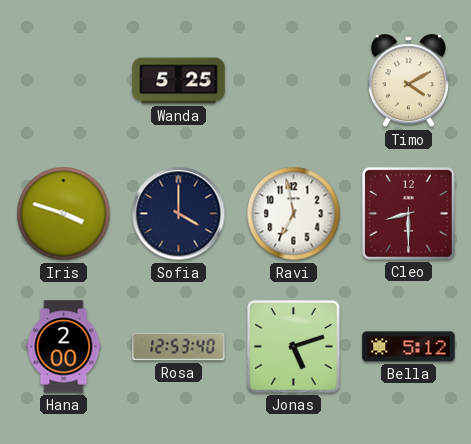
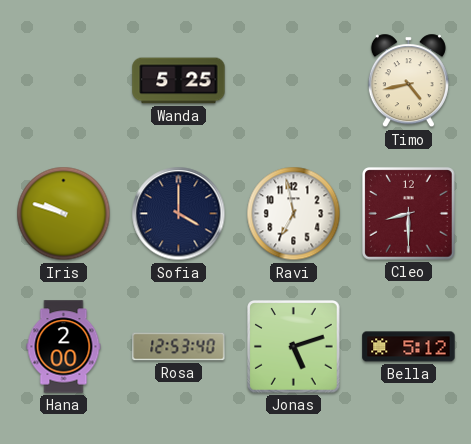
Timo: 4:10 -> 4:43
Iris: 3:48 -> 9:48
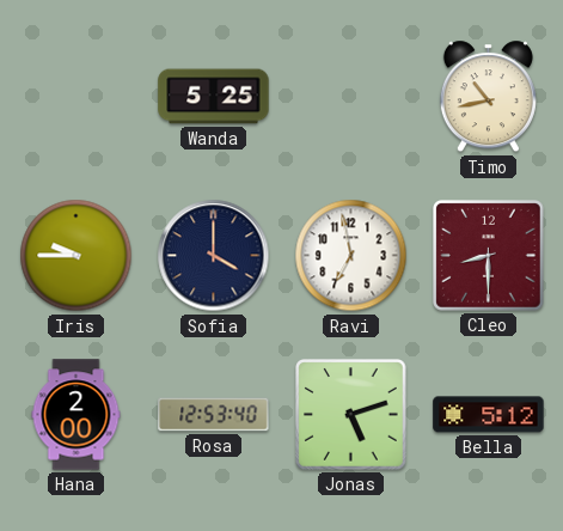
Timo: 4:43 -> 10:43
Iris: 9:48 -> 9:45
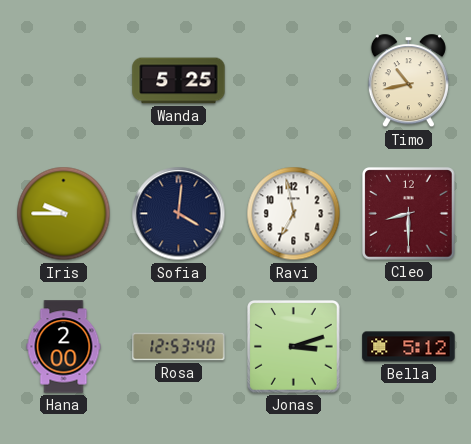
Sofia: 4:00 -> 4:01
Jonas: 5:12 -> 3:12
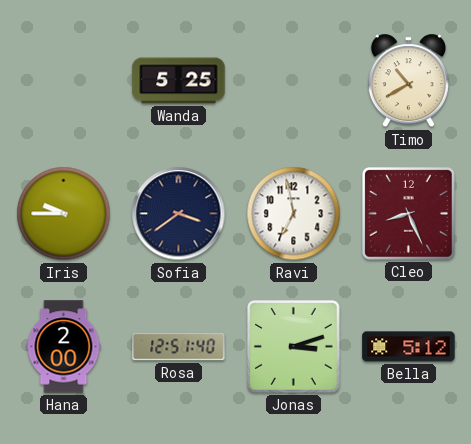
Timo: 10:43 -> 10:40
Sofia: 4:01 -> 3:39
Cleo: 8:30 -> 8:26
Rosa: 12:53 -> 12:51
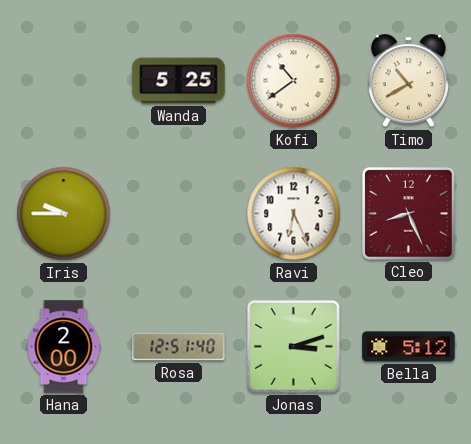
Kofi: none -> 10:39
Sofia: 3:39 -> none
Ravi: 6:58 -> 6:26
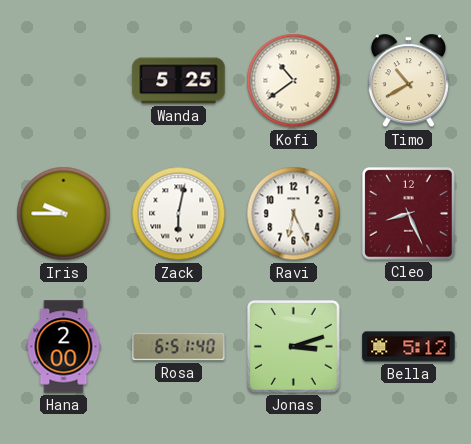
Zack: none -> 6:02
Rosa: 12:51 -> 6:51
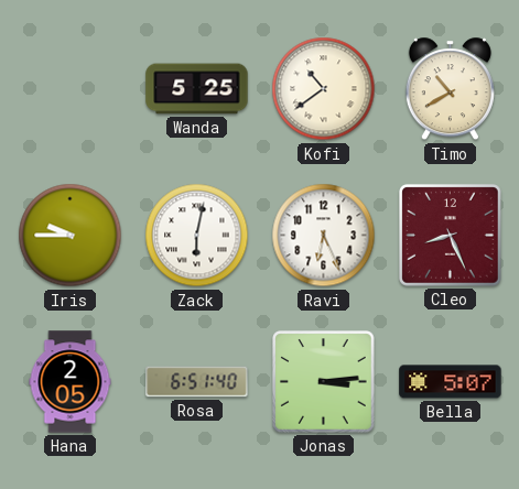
Hana: 2:00 -> 2:05
Jonas: 3:12 -> 3:14
Bella: 5:12 -> 5:07
